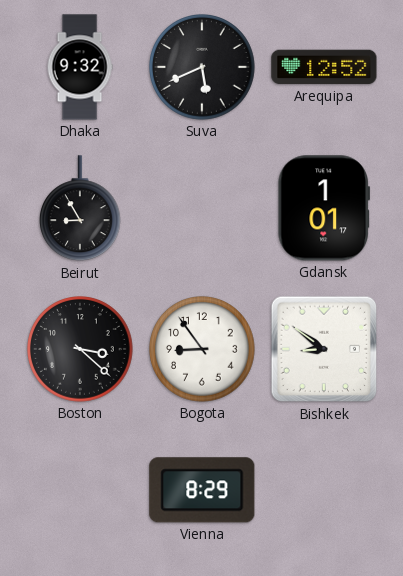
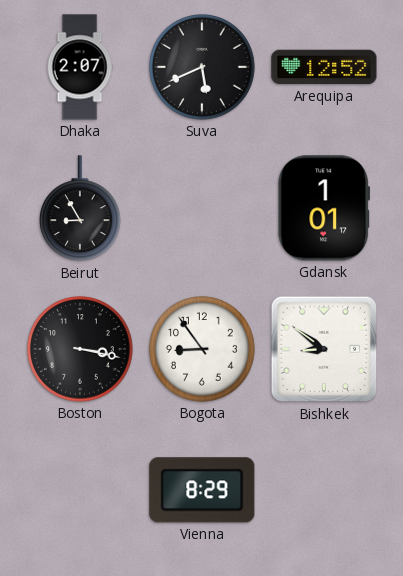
Dhaka: 9:32 -> 2:07
Boston: 3:22 -> 3:17
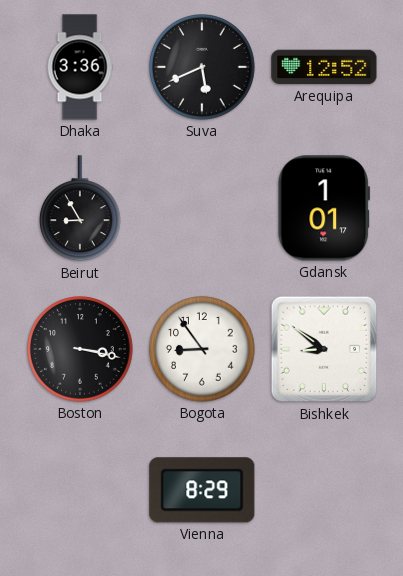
Dhaka: 2:07 -> 3:36
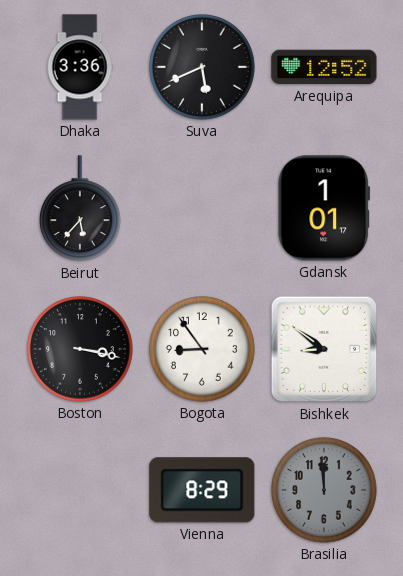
Beirut: 8:55 -> 5:37
Brasilia: none -> 11:59
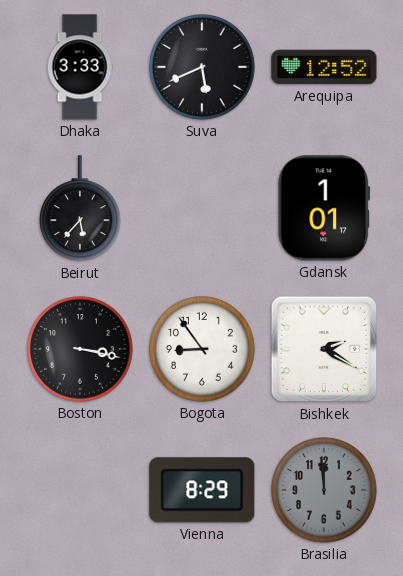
Dhaka: 3:36 -> 3:33
Bishkek: 8:51 -> 2:20
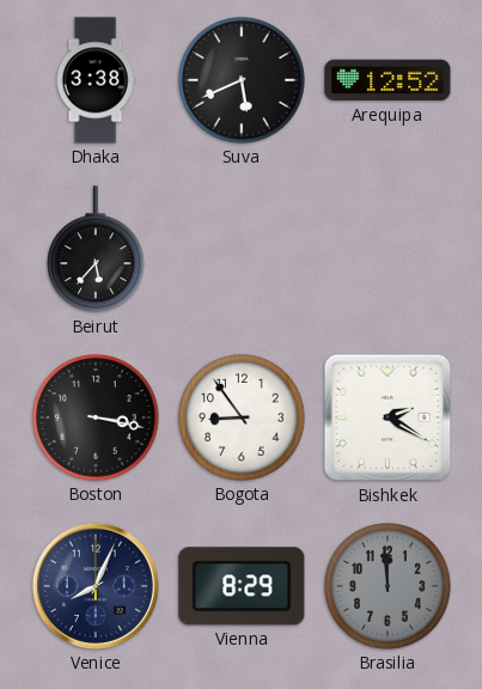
Dhaka: 3:33 -> 3:38
Gdansk: 1:01 -> none
Venice: none -> 8:04
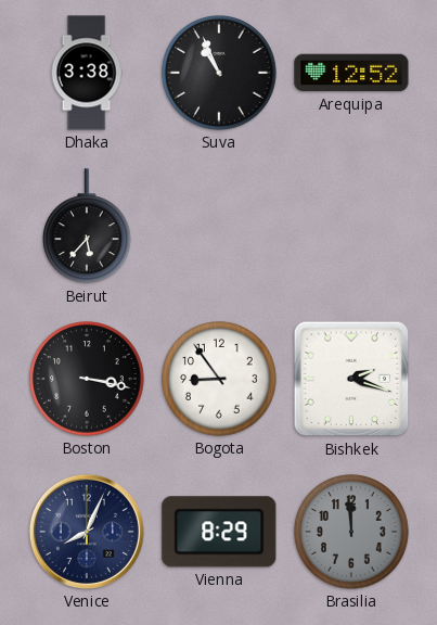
Suva: 5:41 -> 10:56
Bishkek: 2:20 -> 2:18
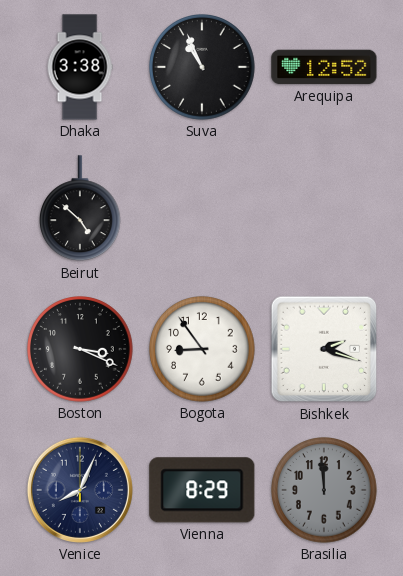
Beirut: 5:37 -> 4:52
Boston: 3:17 -> 3:19
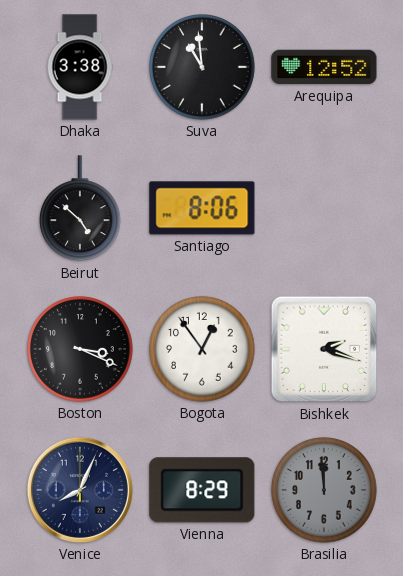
Suva: 10:56 -> 10:59
Santiago: none -> 8:06
Bogota: 8:54 -> 12:54
